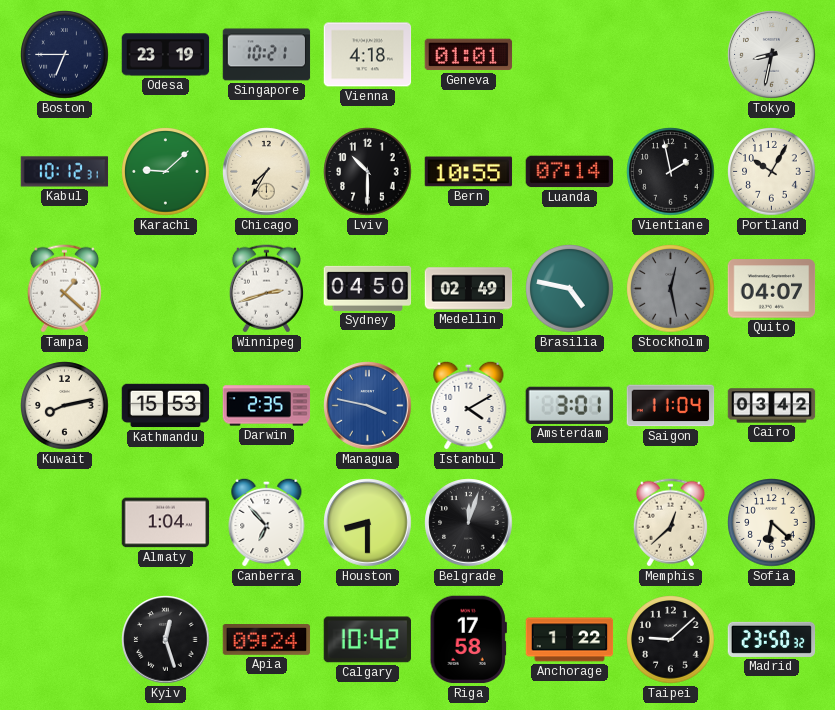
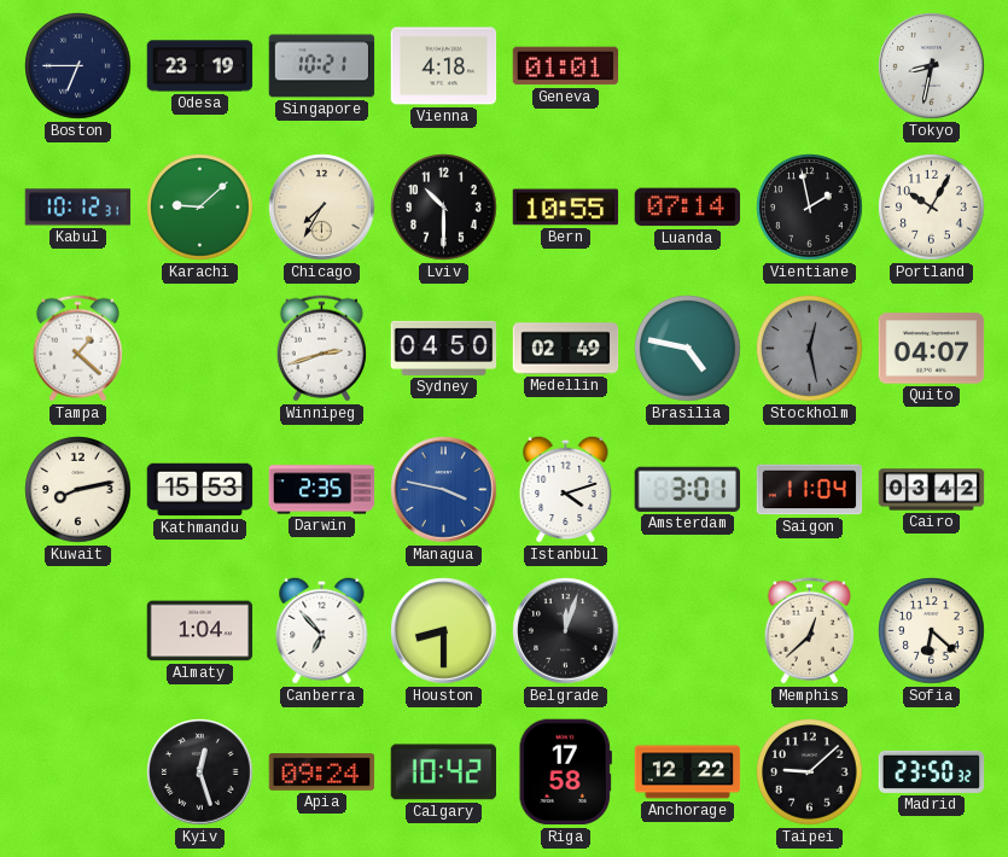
Istanbul: 4:10 -> 4:12
Anchorage: 1:22 -> 12:22
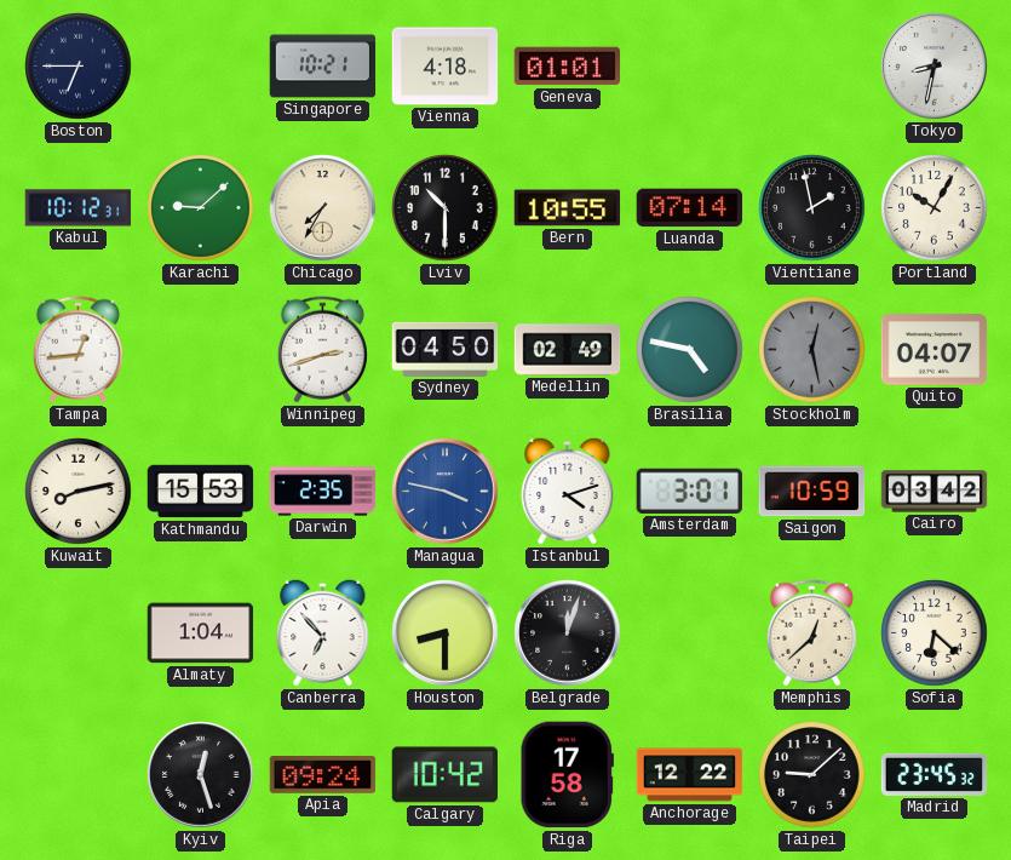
Odesa: 23:19 -> none
Tampa: 1:22 -> 12:44
Saigon: 11:04 -> 10:59
Madrid: 23:50 -> 23:45
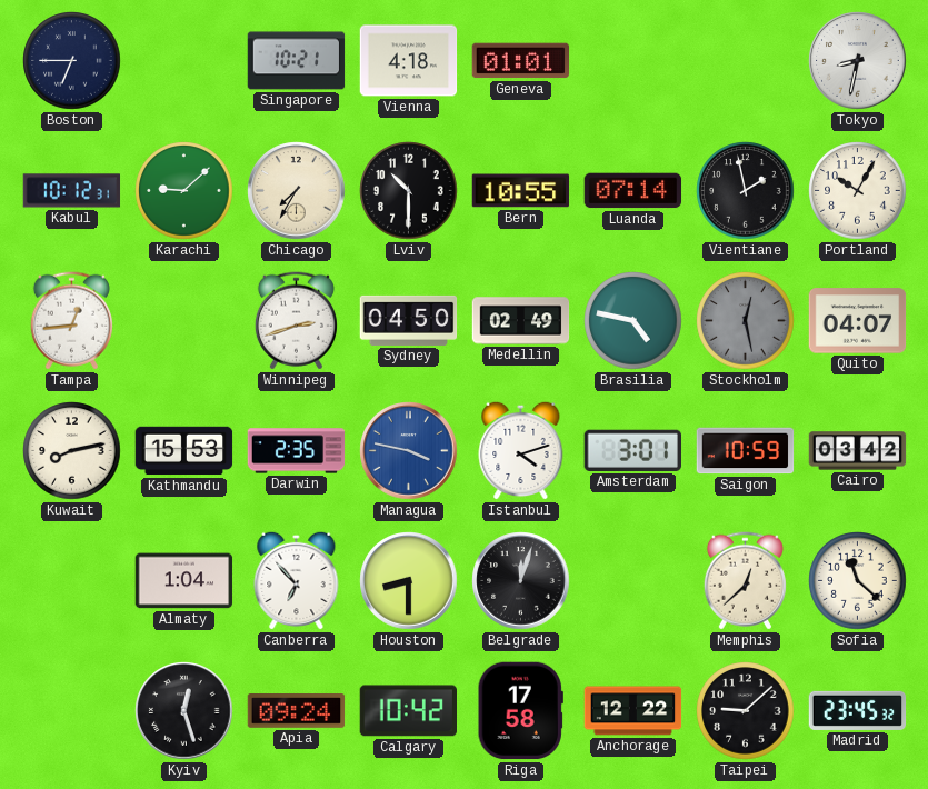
Sofia: 6:22 -> 11:22
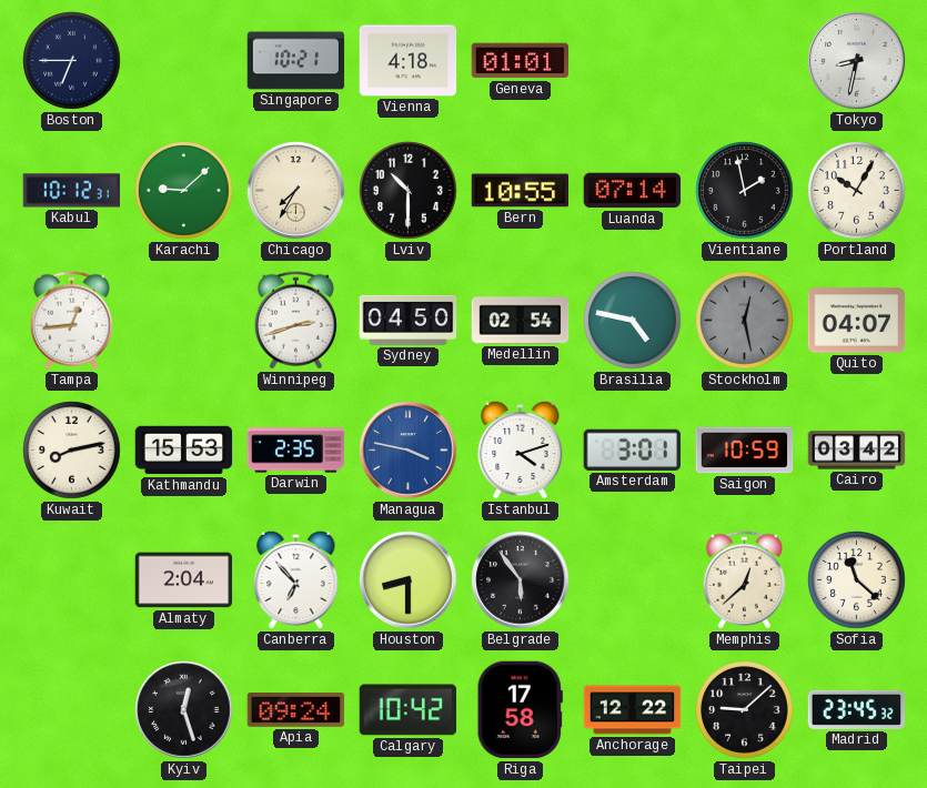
Medellin: 02:49 -> 02:54
Almaty: 1:04 -> 2:04
Belgrade: 12:03 -> 5:54
